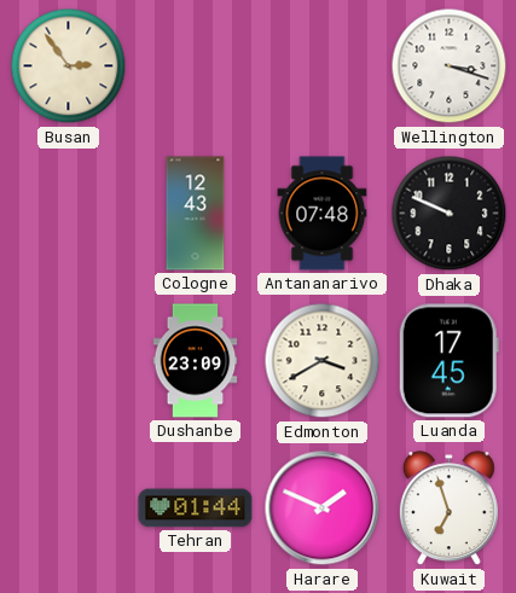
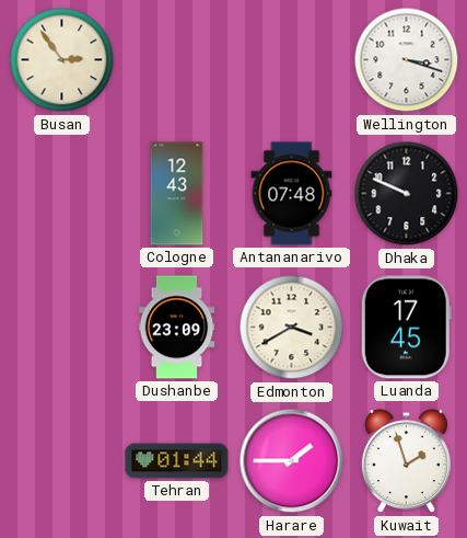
Harare: 1:49 -> 1:45
Kuwait: 6:57 -> 1:57
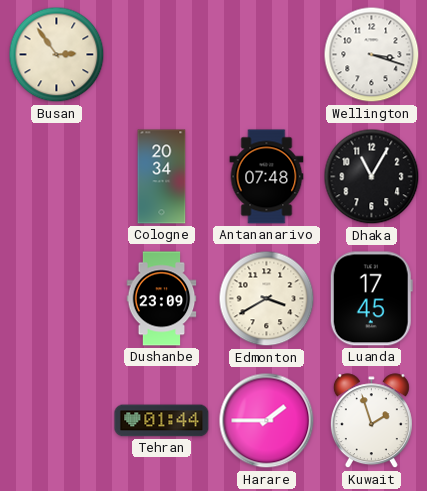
Cologne: 12:43 -> 20:34
Dhaka: 9:49 -> 11:05
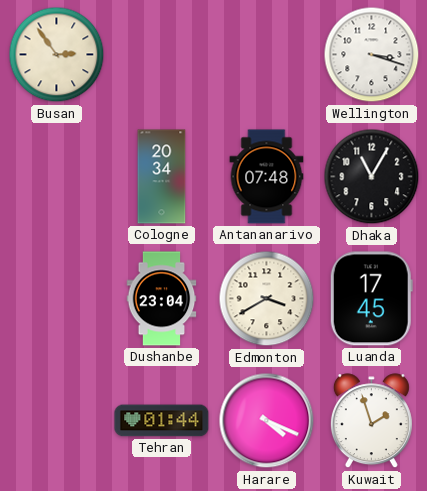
Dushanbe: 23:09 -> 23:04
Harare: 1:45 -> 4:19
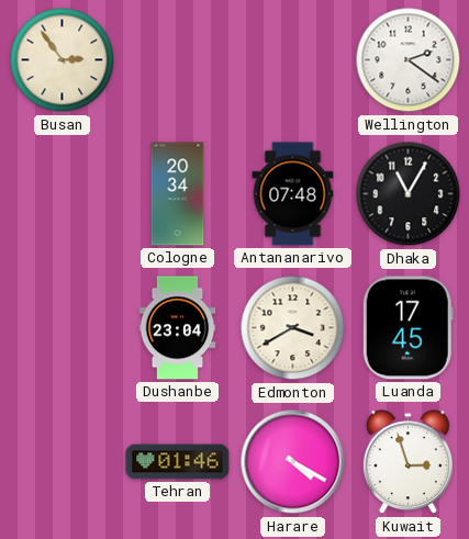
Wellington: 3:18 -> 2:21
Tehran: 01:44 -> 01:46
Harare: 4:19 -> 4:20
Kuwait: 1:57 -> 2:57
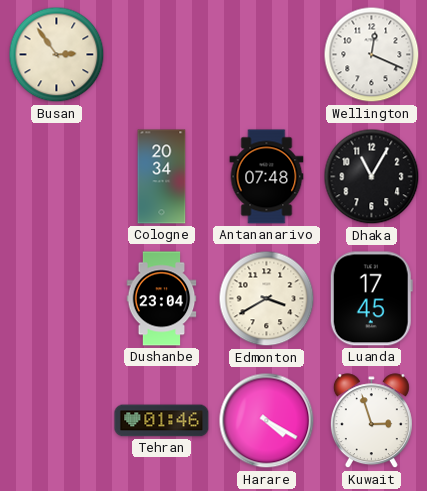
Wellington: 2:21 -> 12:19
